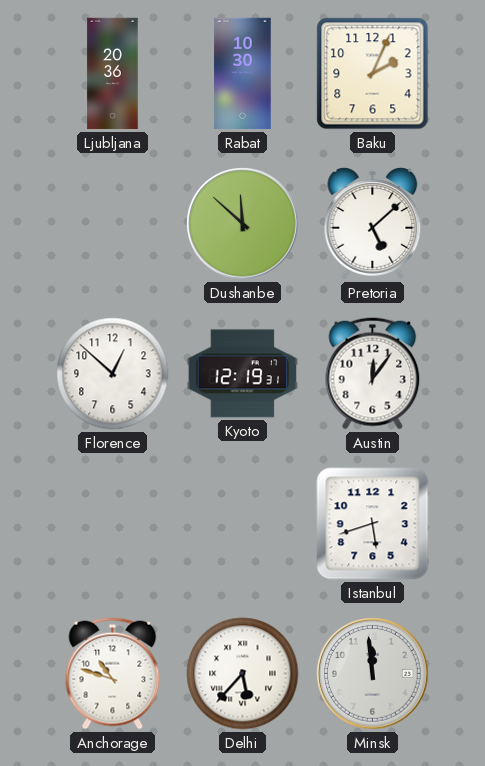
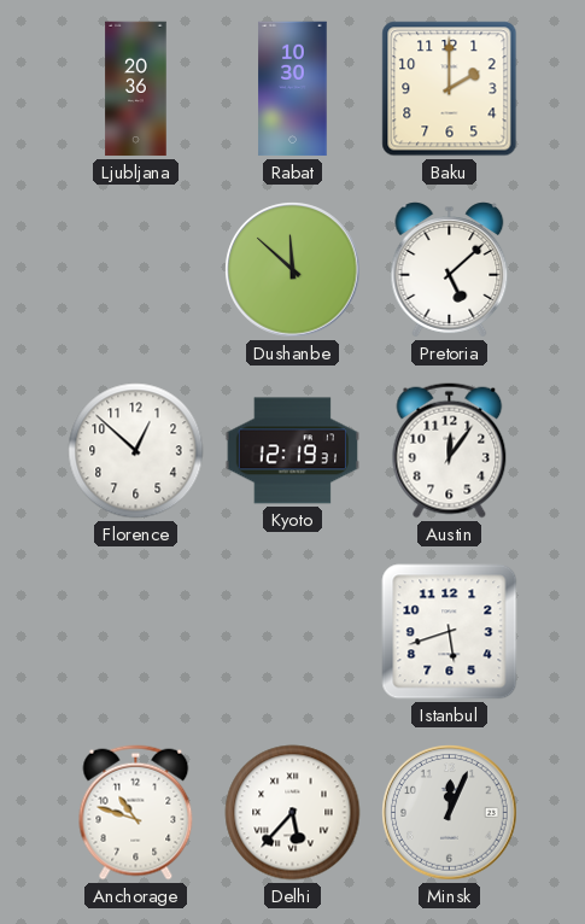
Baku: 2:04 -> 2:00
Minsk: 11:59 -> 12:04
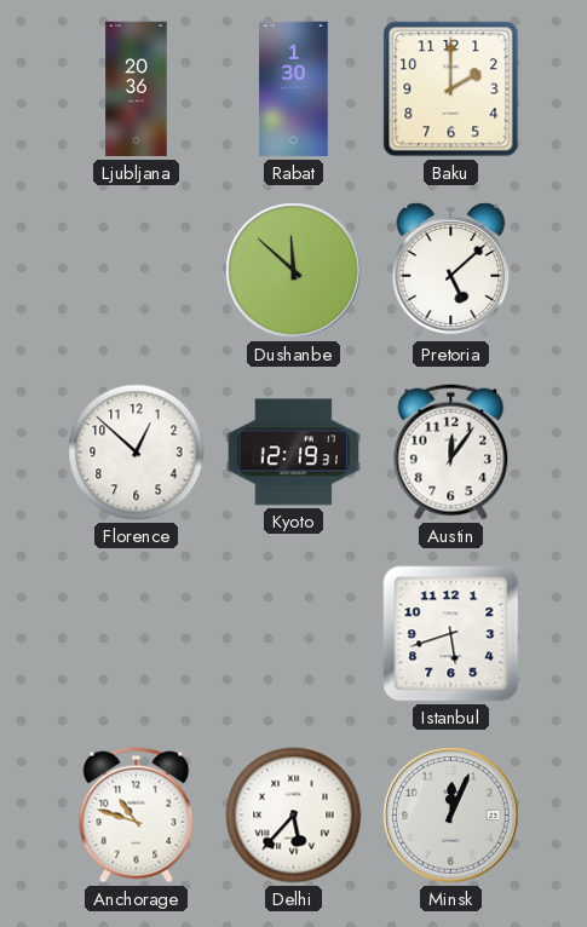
Rabat: 10:30 -> 1:30
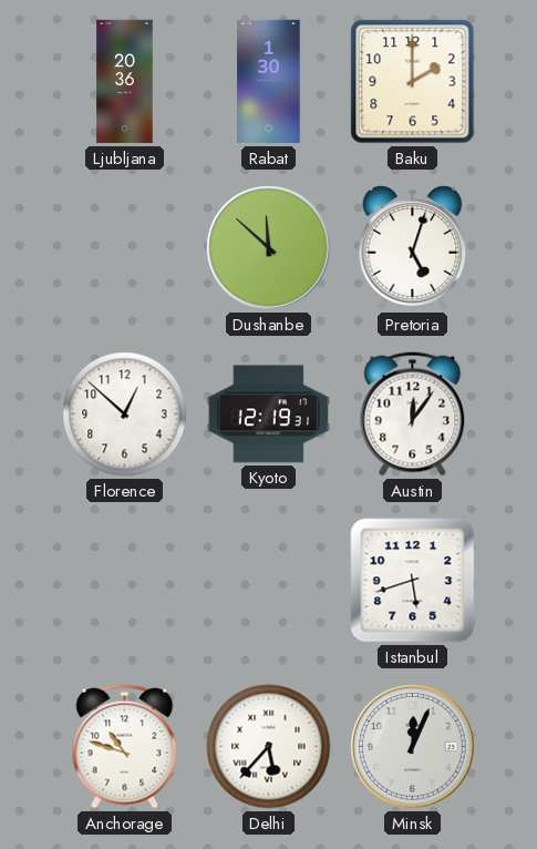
Pretoria: 5:08 -> 5:03
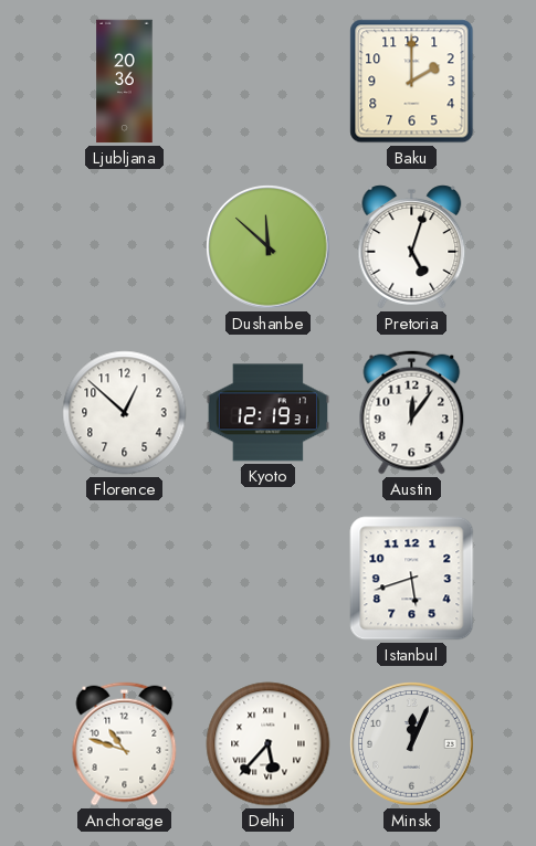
Rabat: 1:30 -> none
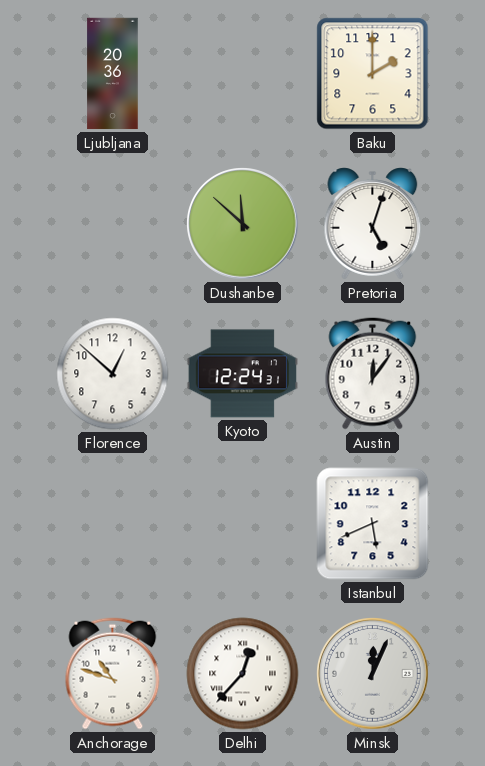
Kyoto: 12:19 -> 12:24
Istanbul: 5:42 -> 5:41
Delhi: 5:37 -> 12:37
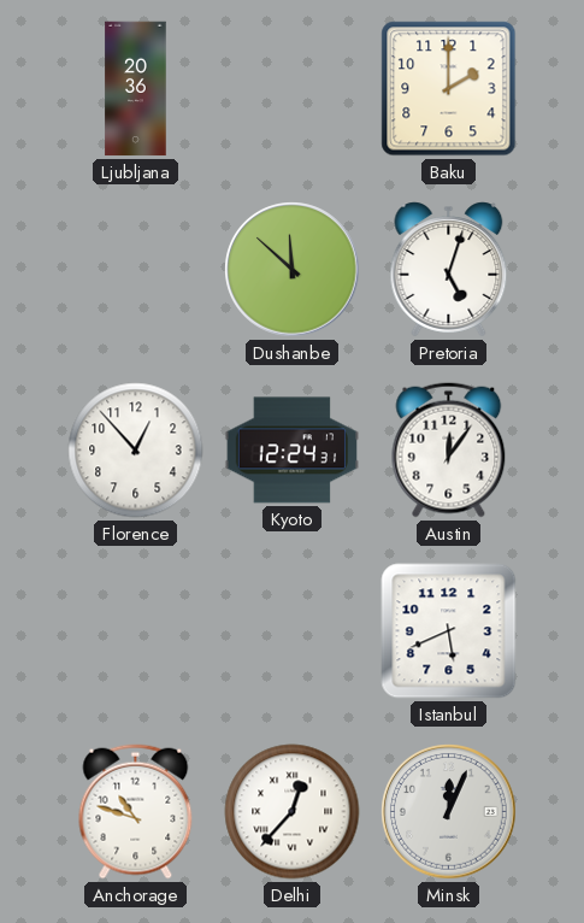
Florence: 12:52 -> 12:53
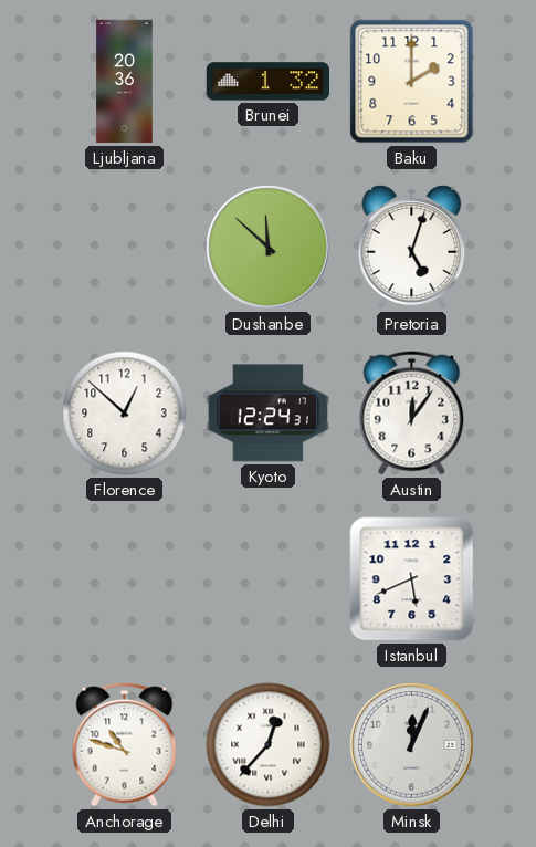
Brunei: none -> 1:32
Florence: 12:53 -> 12:52
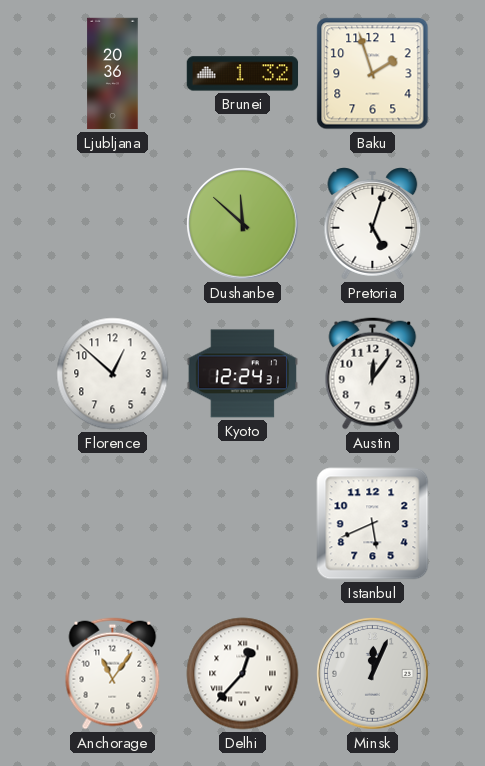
Baku: 2:00 -> 1:57
Anchorage: 10:48 -> 11:06
